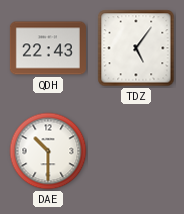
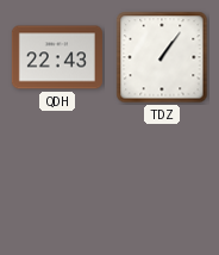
TDZ: 5:06 -> 1:06
DAE: 10:30 -> none
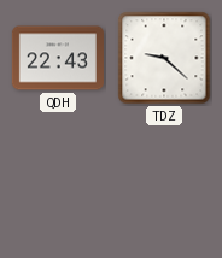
TDZ: 1:06 -> 9:22
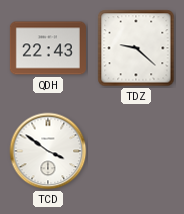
TCD: none -> 3:51
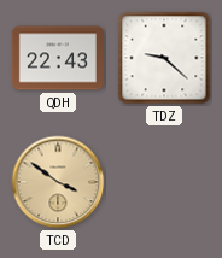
TCD dial: white -> champagne
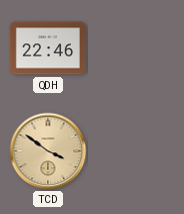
QDH: 22:43 -> 22:46
TDZ: 9:22 -> none
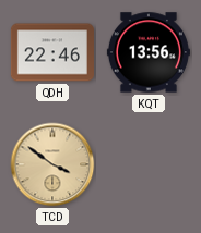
KQT: none -> 13:56
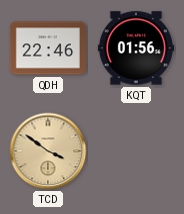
KQT: 13:56 -> 01:56
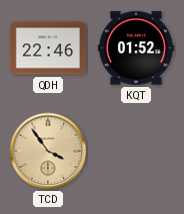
KQT: 01:56 -> 01:52
TCD: 3:51 -> 3:54
